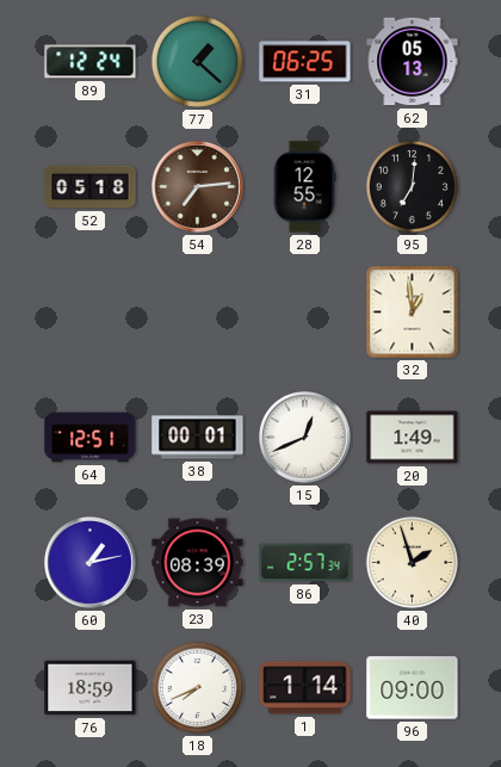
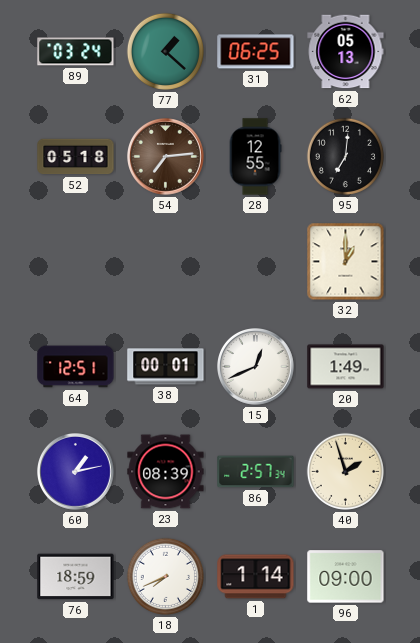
89: 12:24 -> 03:24
32: 12:59 -> 1:00
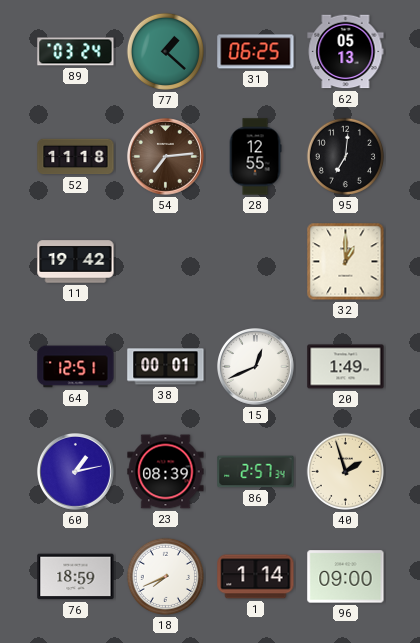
52: 05:18 -> 11:18
11: none -> 19:42
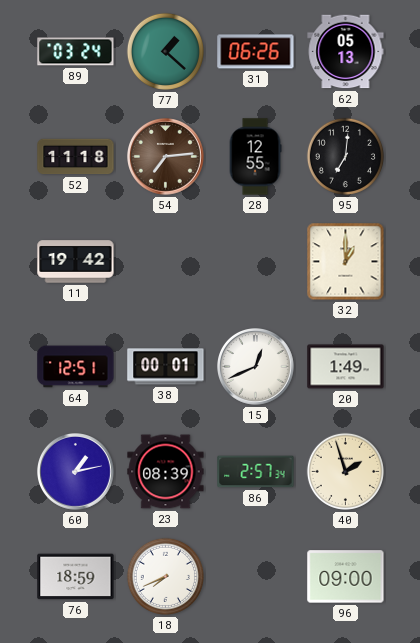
31: 06:25 -> 06:26
1: 1:14 -> none
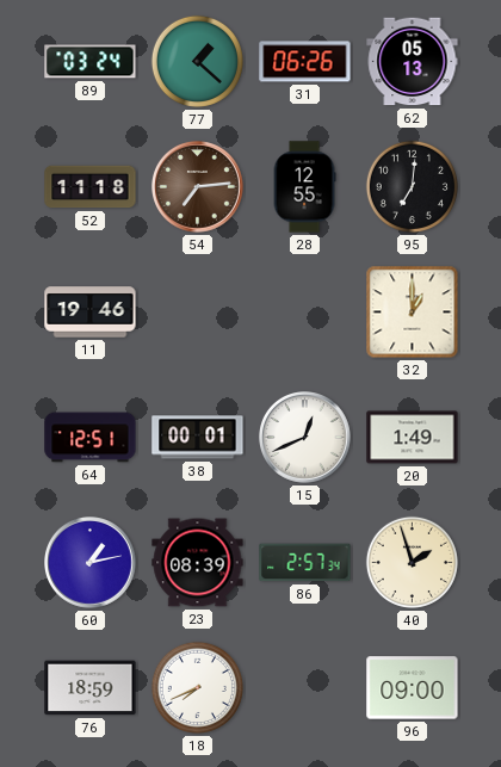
11: 19:42 -> 19:46
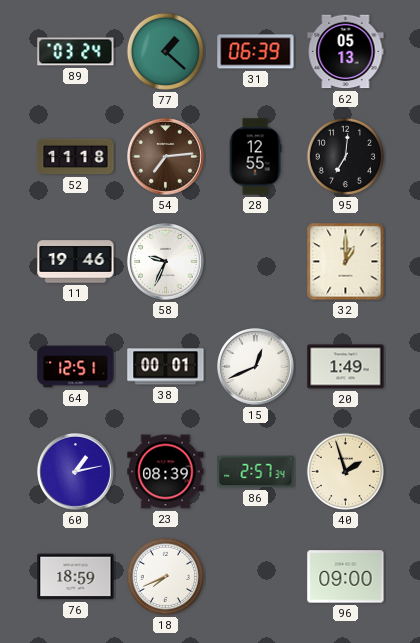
31: 06:26 -> 06:39
58: none -> 9:34
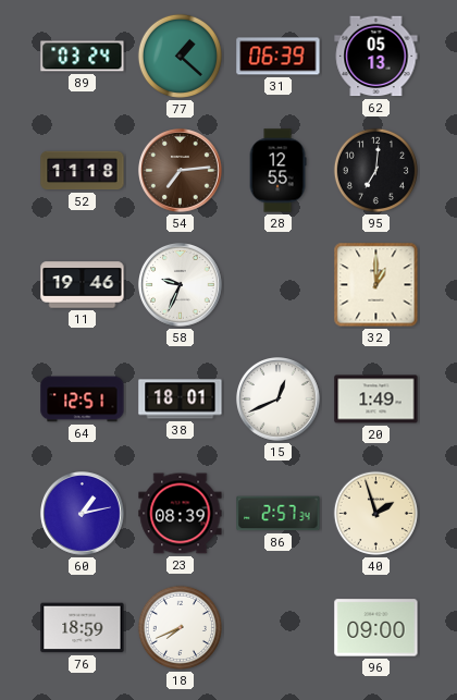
38: 00:01 -> 18:01
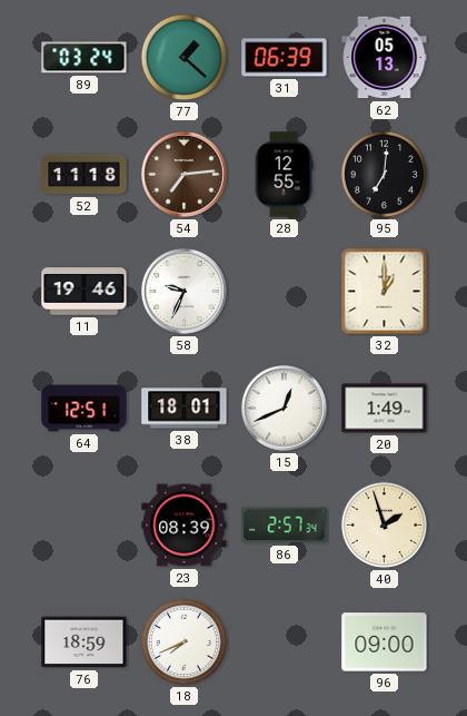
60: 1:13 -> none
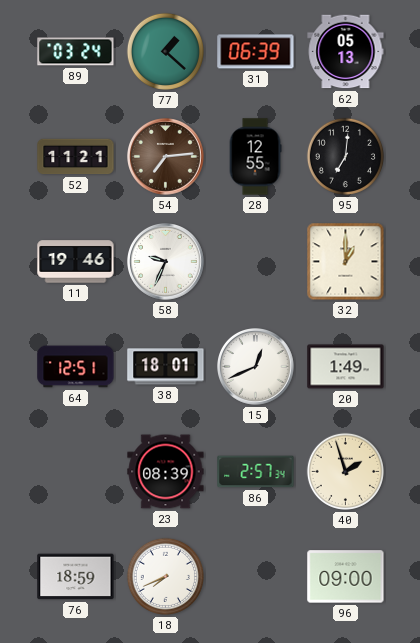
52: 11:18 -> 11:21
